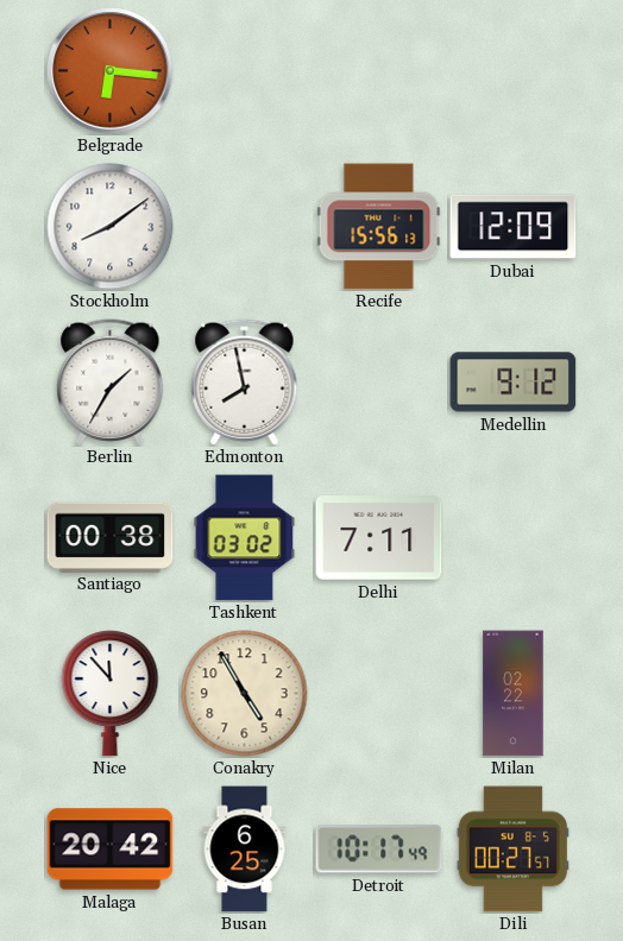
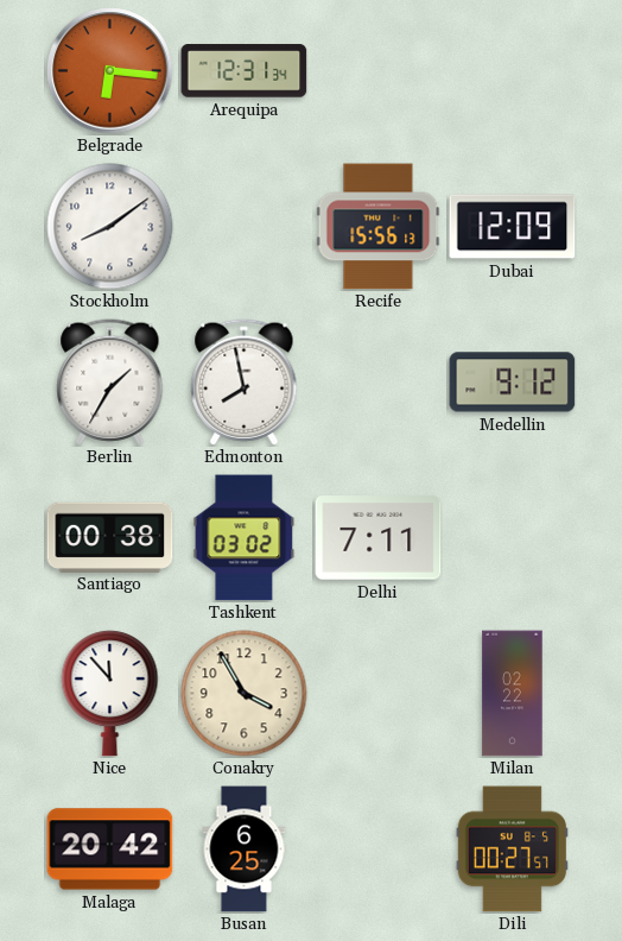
Arequipa: none -> 12:31
Conakry: 4:55 -> 3:55
Detroit: 10:17 -> none
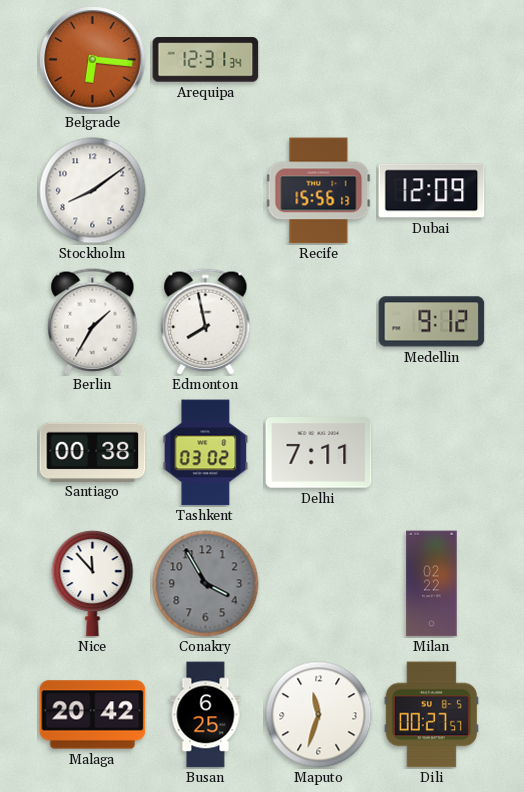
Conakry dial: cream -> grey
Maputo: none -> 11:33
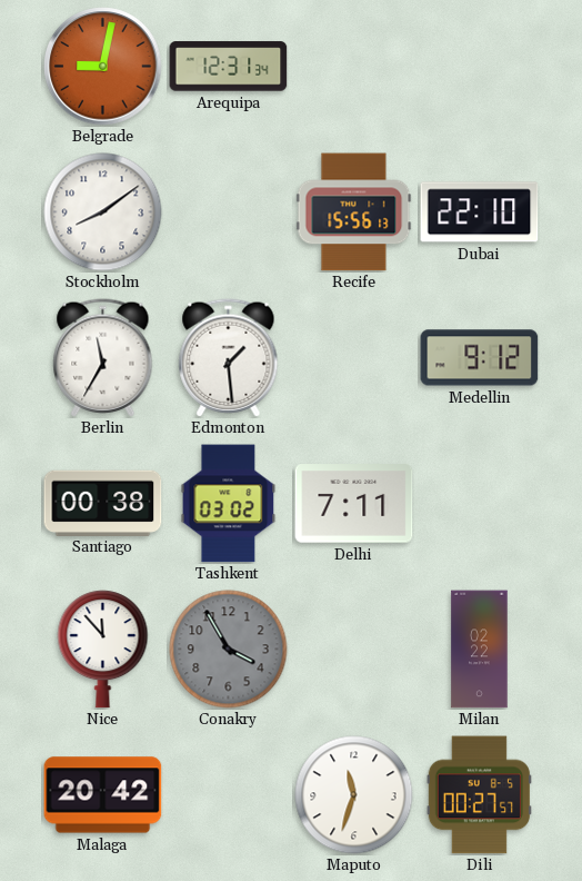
Belgrade: 6:16 -> 9:02
Dubai: 12:09 -> 22:10
Berlin: 1:35 -> 11:35
Edmonton: 7:58 -> 1:29
Busan: 6:25 -> none
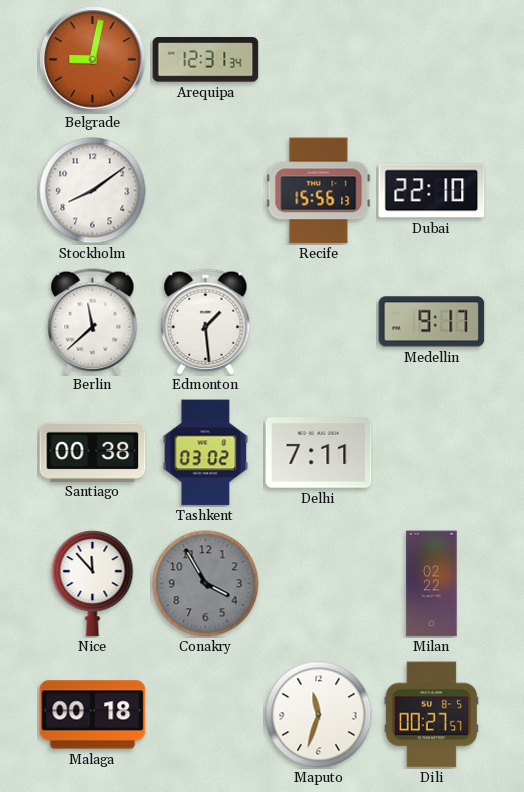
Berlin: 11:35 -> 11:38
Medellin: 9:12 -> 9:17
Malaga: 20:42 -> 00:18
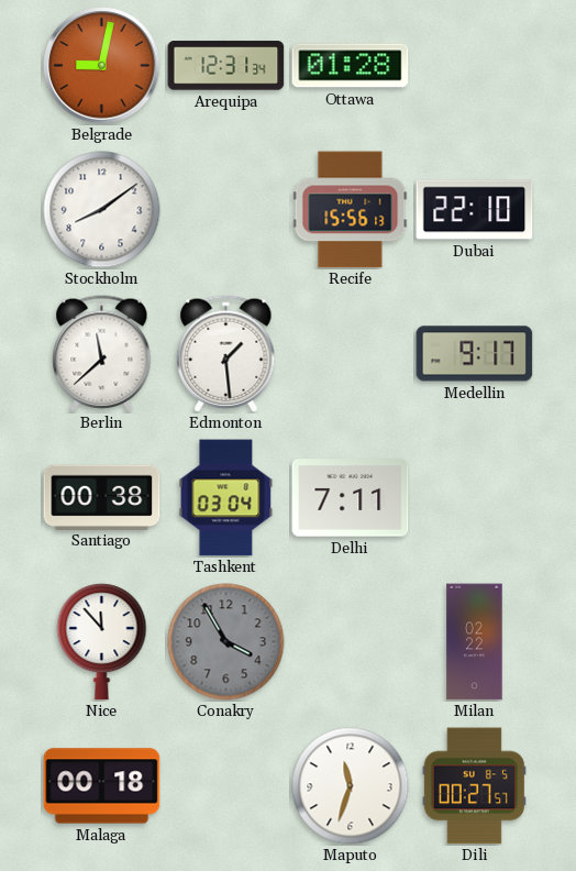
Ottawa: none -> 01:28
Tashkent: 03:02 -> 03:04
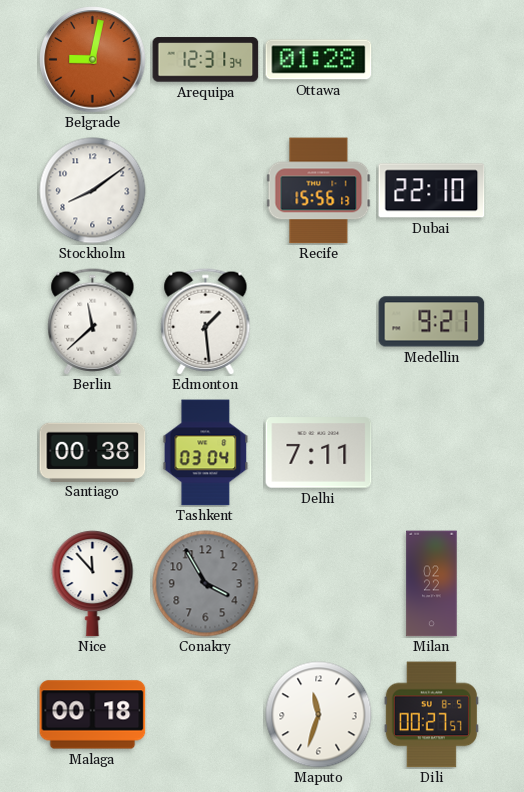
Medellin: 9:17 -> 9:21
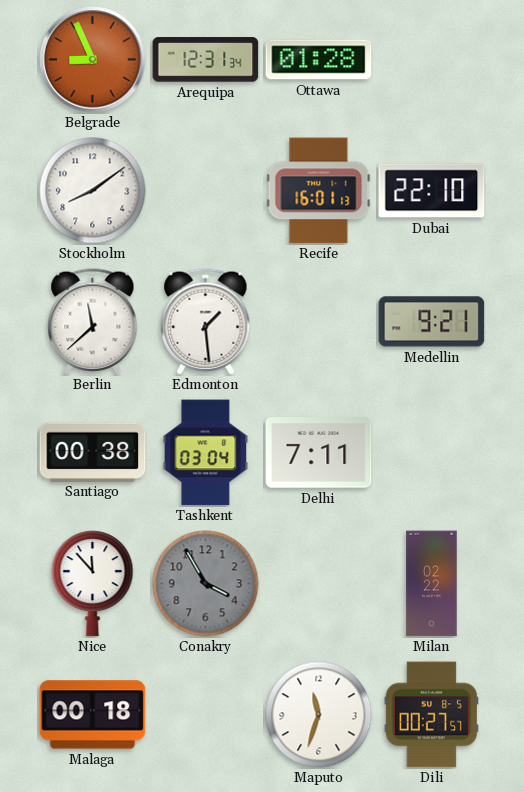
Belgrade: 9:02 -> 8:56
Recife: 15:56 -> 16:01
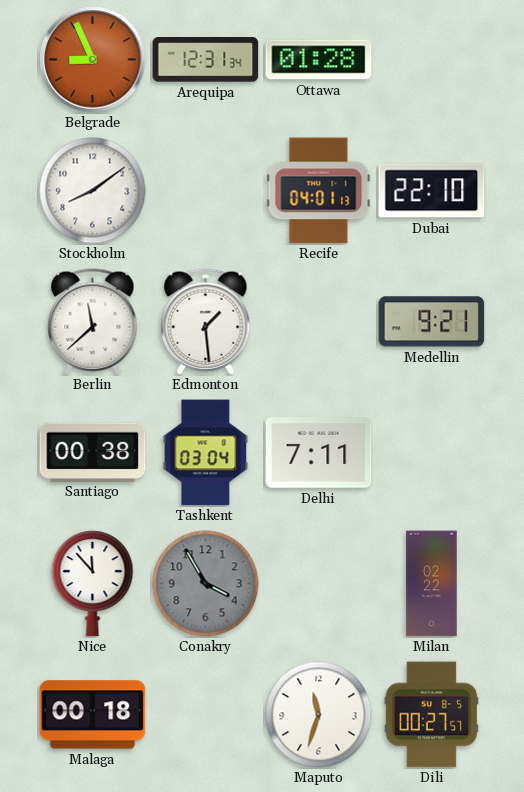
Recife: 16:01 -> 04:01
